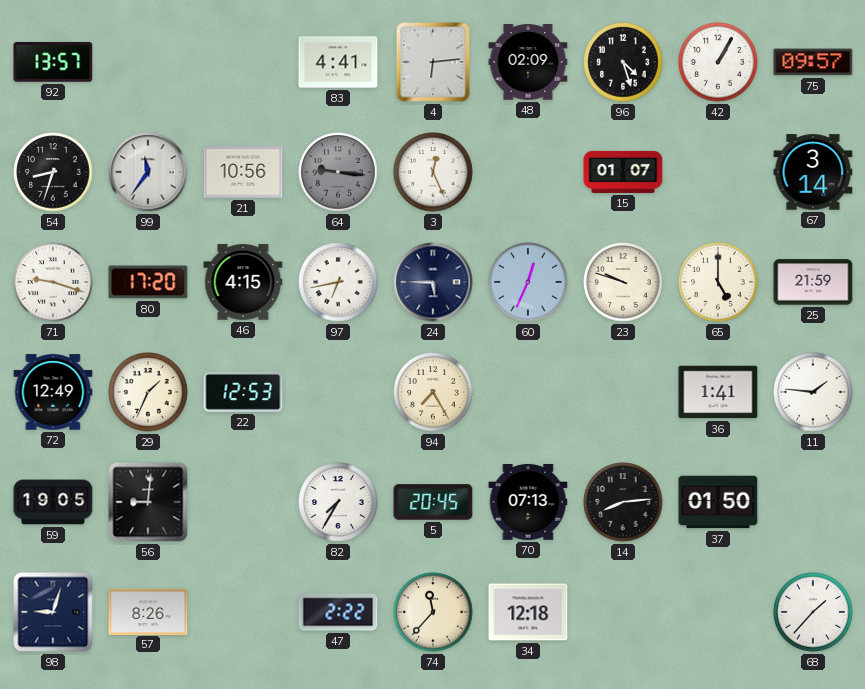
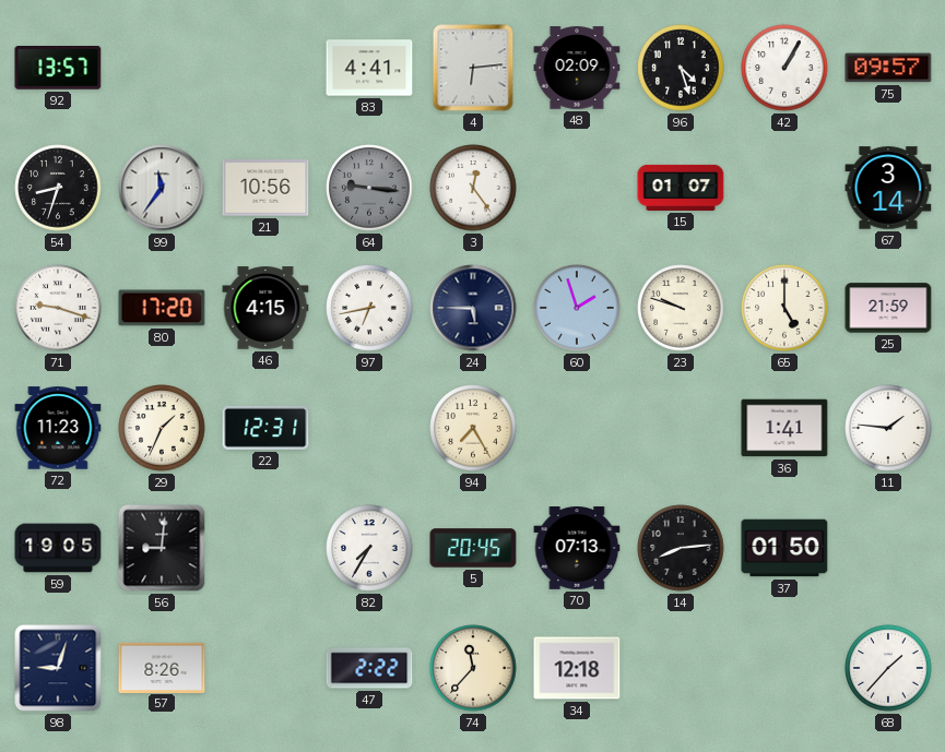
3: 12:26 -> 12:24
60: 12:34 -> 1:57
72: 12:49 -> 11:23
22: 12:53 -> 12:31
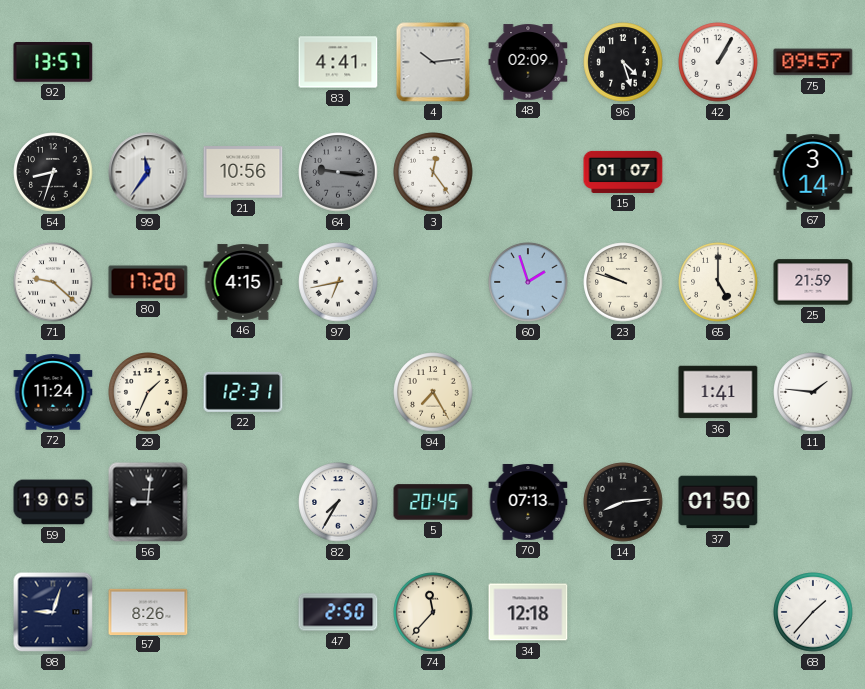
4: 6:14 -> 10:14
71: 9:18 -> 9:22
24: 5:45 -> none
72: 11:23 -> 11:24
47: 2:22 -> 2:50
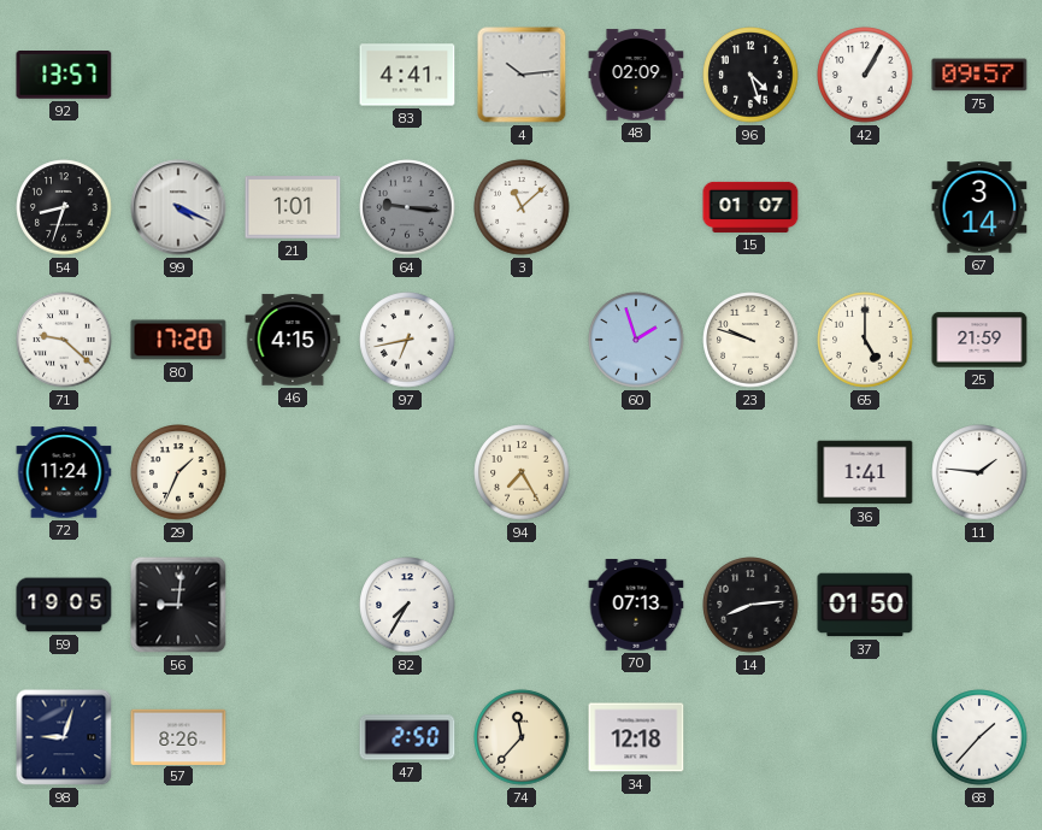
99: 11:36 -> 4:19
21: 10:56 -> 1:01
3: 12:24 -> 11:08
22: 12:31 -> none
5: 20:45 -> none
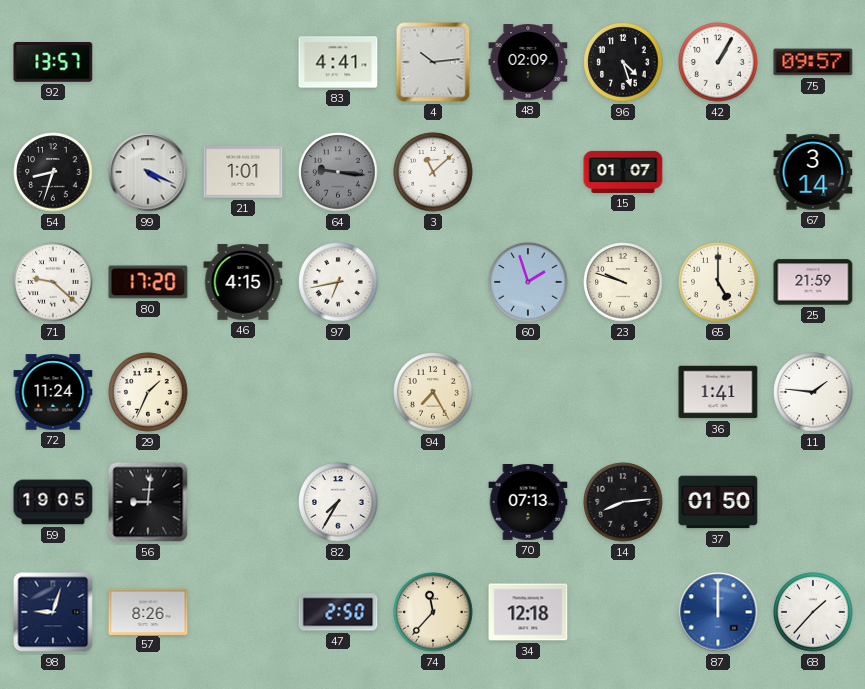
87: none -> 12:00
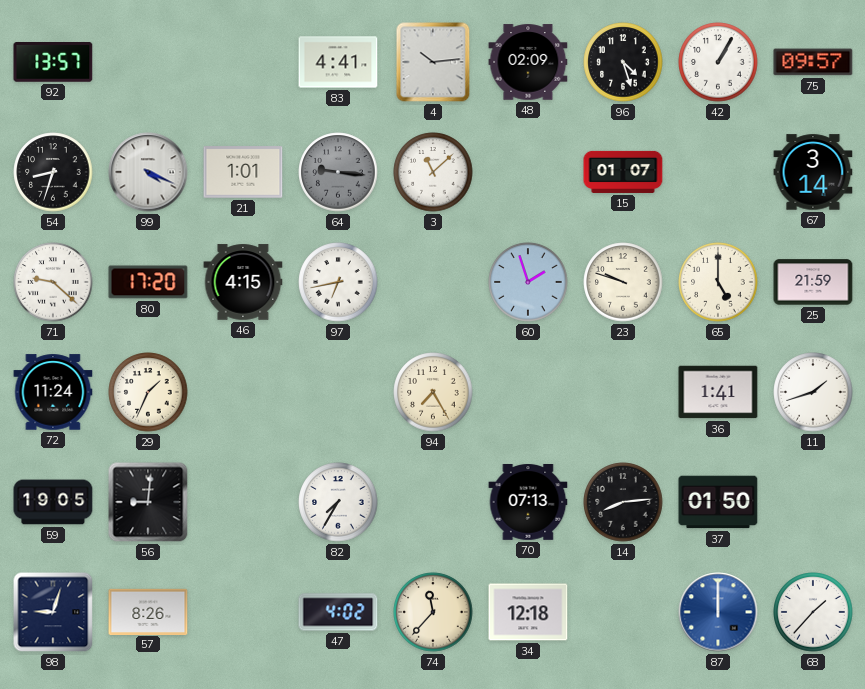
11: 1:46 -> 1:42
47: 2:50 -> 4:02
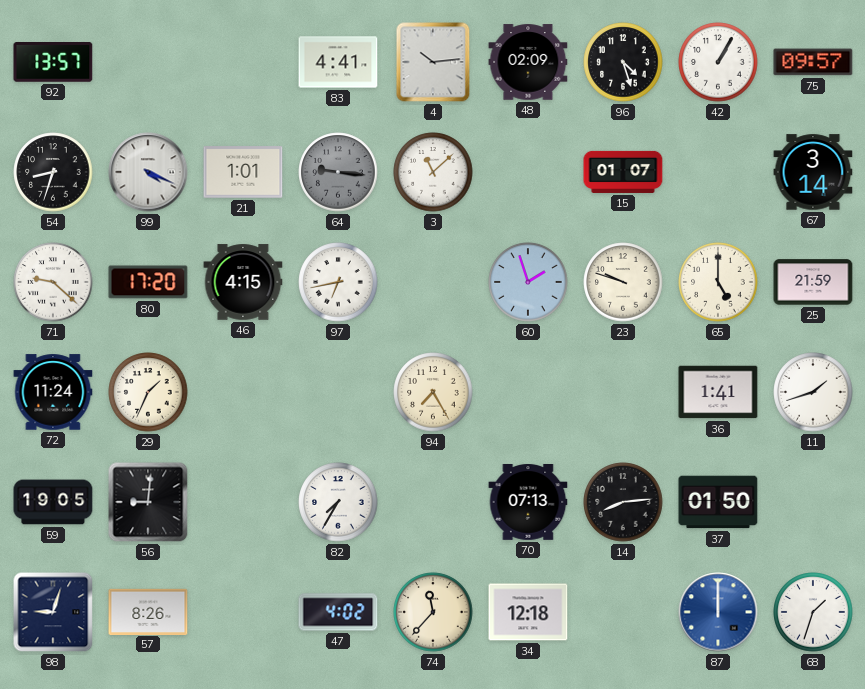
68: 1:37 -> 1:33
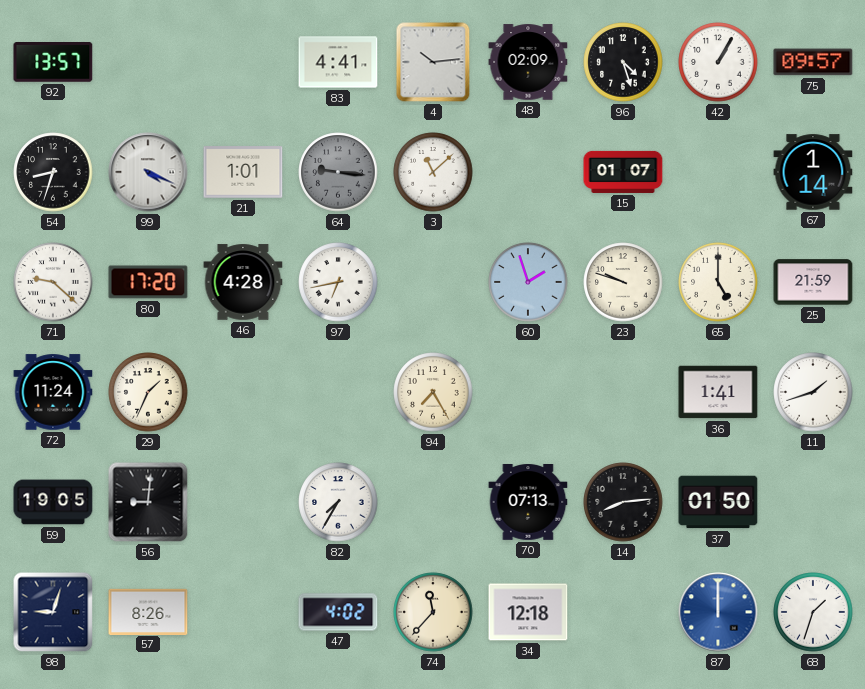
67: 3:14 -> 1:14
46: 4:15 -> 4:28
